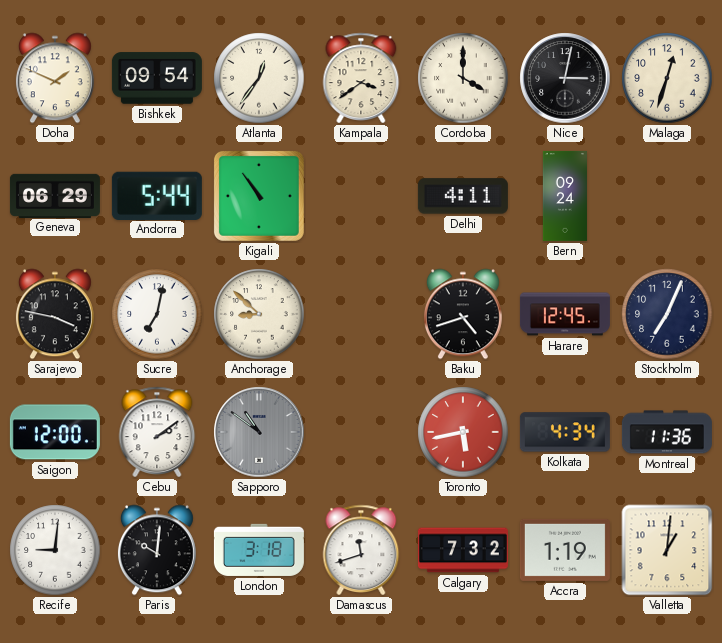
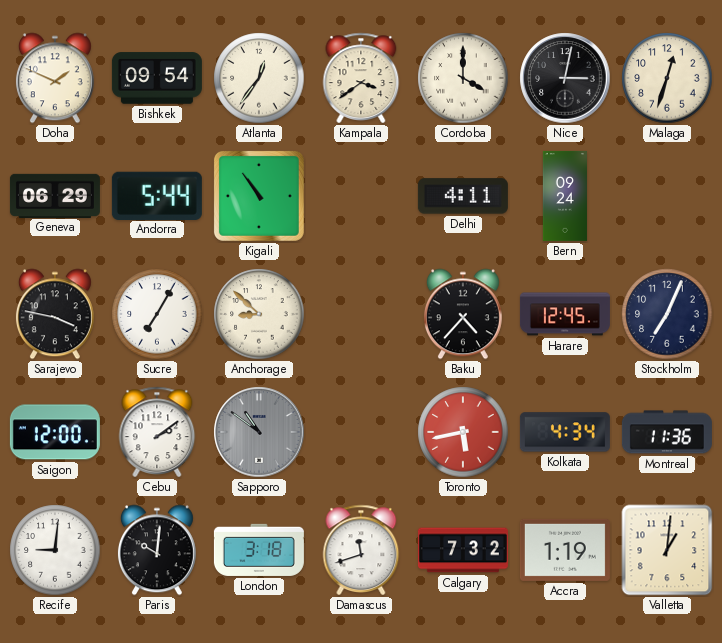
Sucre: 7:02 -> 7:05
Baku: 4:42 -> 4:37
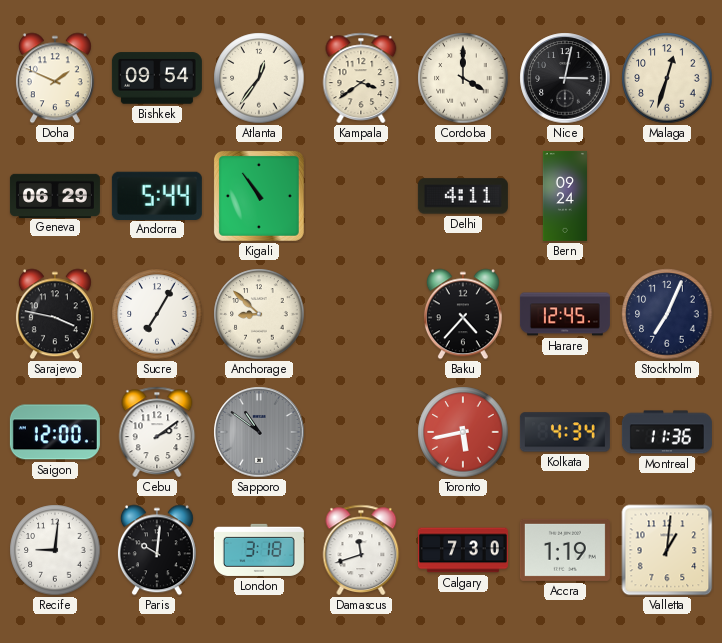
Calgary: 7:32 -> 7:30
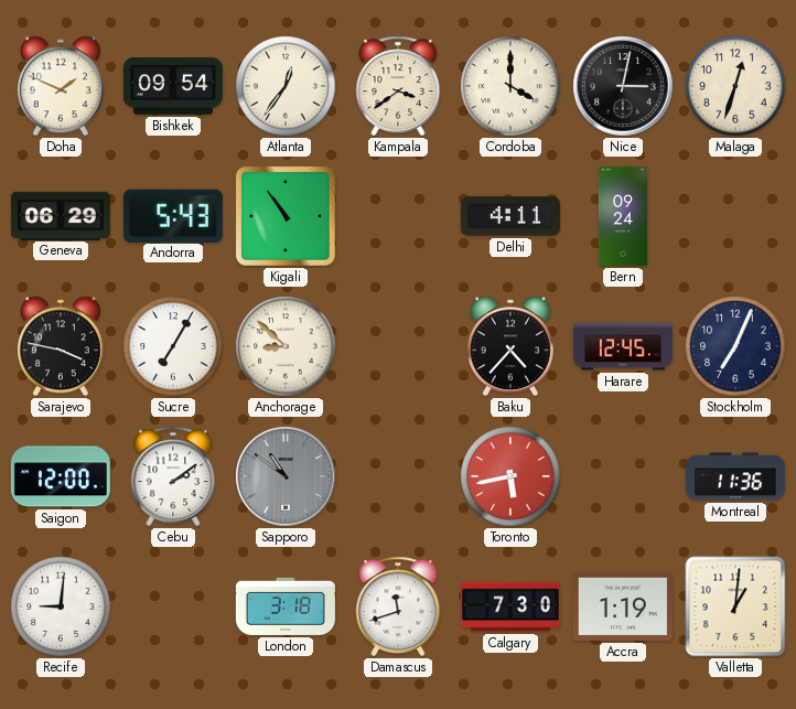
Andorra: 5:44 -> 5:43
Kolkata: 4:34 -> none
Paris: 10:01 -> none
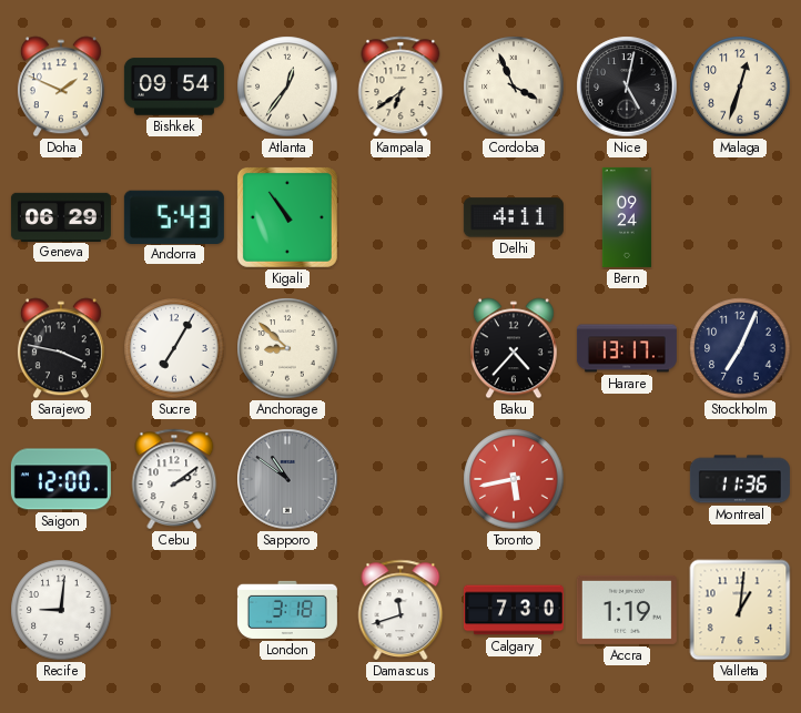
Kampala: 3:39 -> 6:39
Cordoba: 4:00 -> 3:56
Nice: 3:02 -> 5:02
Harare: 12:45 -> 13:17
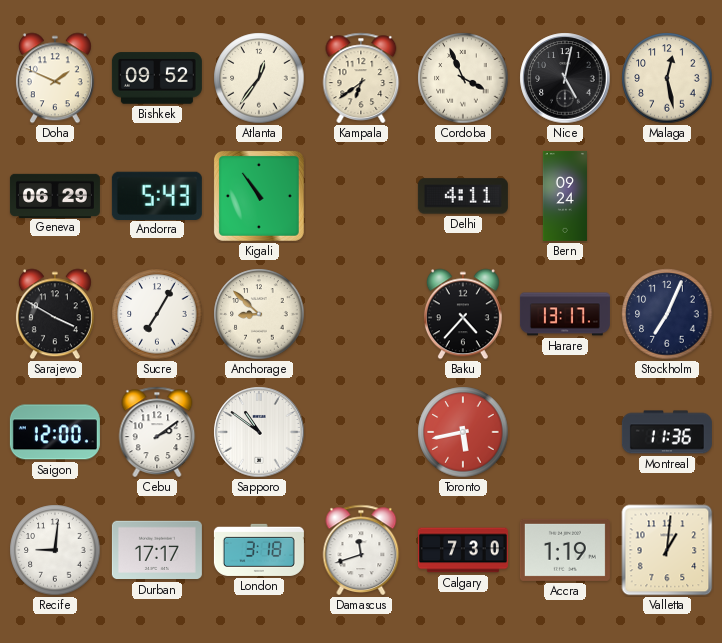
Bishkek: 09:54 -> 09:52
Malaga: 12:33 -> 12:28
Sarajevo: 3:47 -> 3:50
Sapporo dial: grey -> white
Durban: none -> 17:17
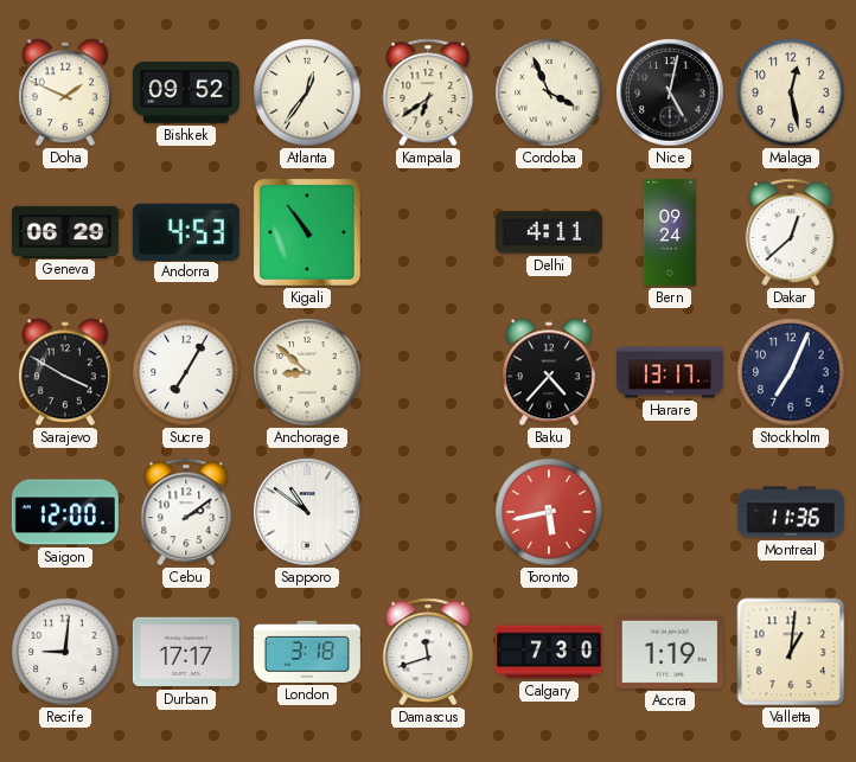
Andorra: 5:43 -> 4:53
Dakar: none -> 12:38
